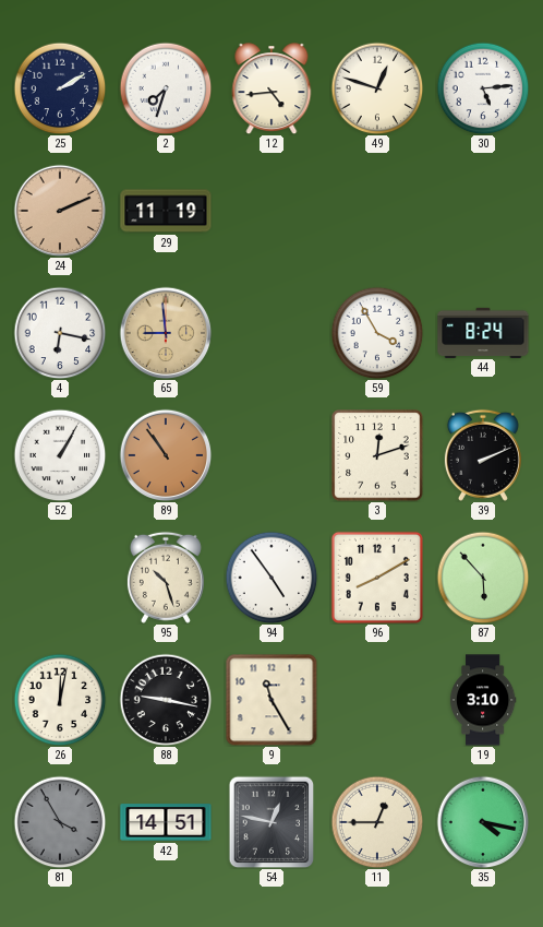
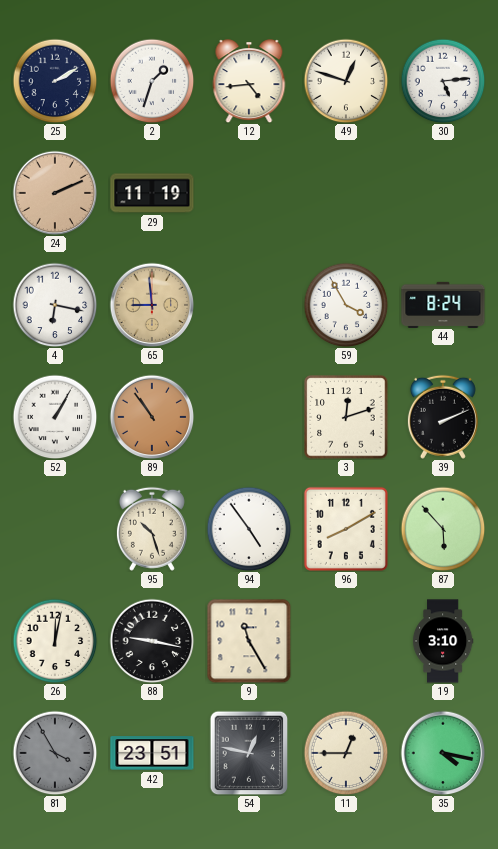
2: 7:33 -> 1:33
42: 14:51 -> 23:51
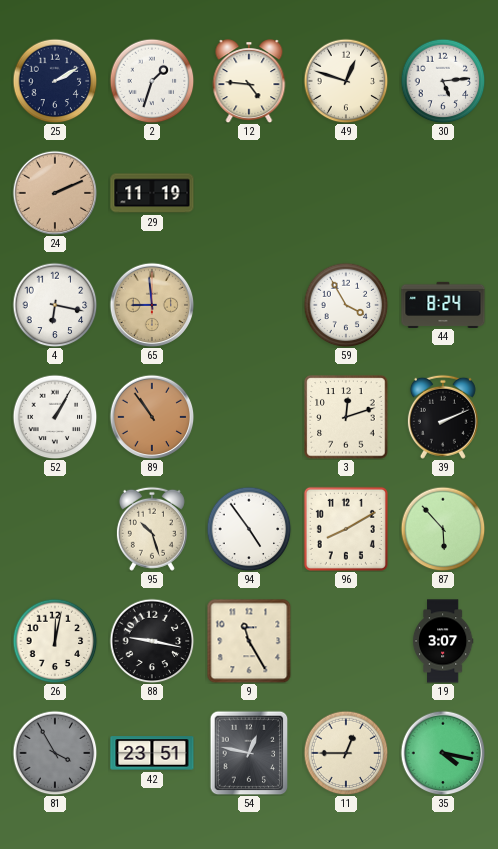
12: 4:44 -> 4:46
19: 3:10 -> 3:07
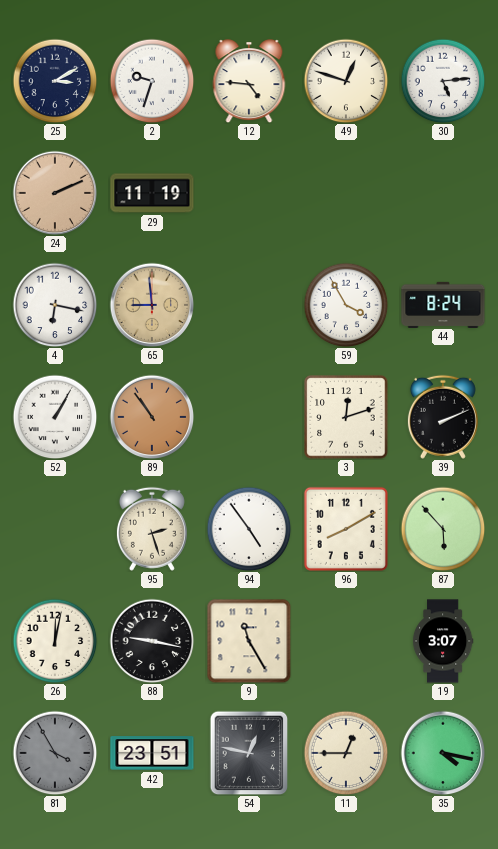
25: 2:10 -> 3:10
2: 1:33 -> 9:33
95: 10:27 -> 2:27
